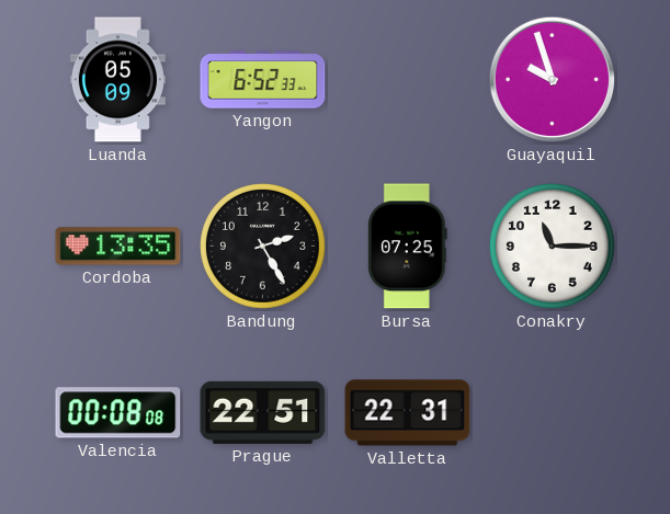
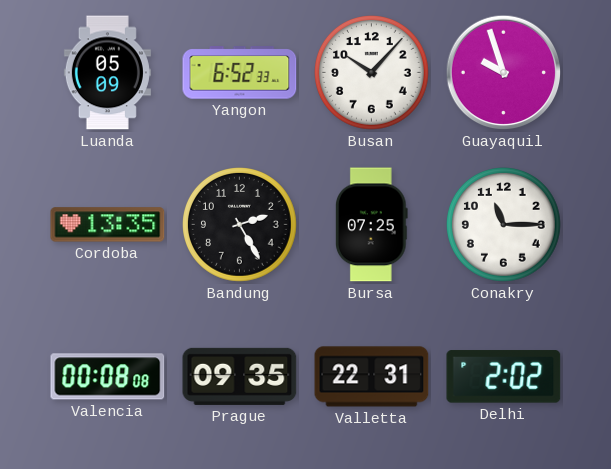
Busan: none -> 10:07
Prague: 22:51 -> 09:35
Delhi: none -> 2:02
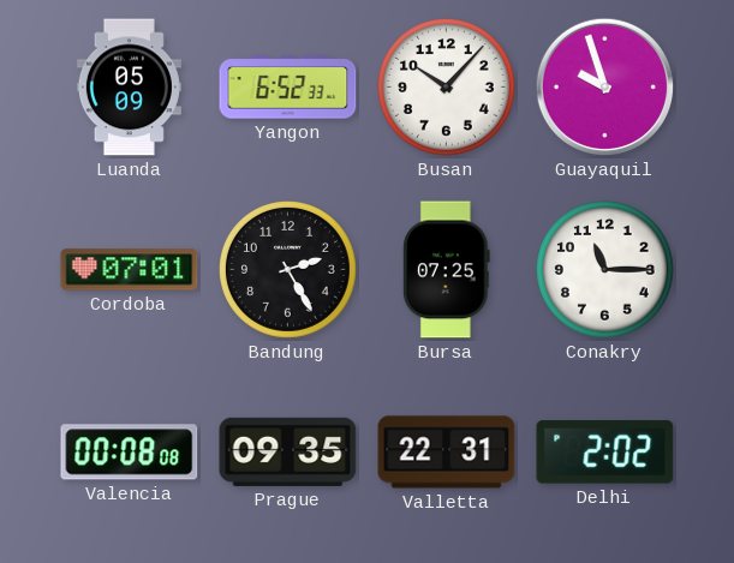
Cordoba: 13:35 -> 07:01
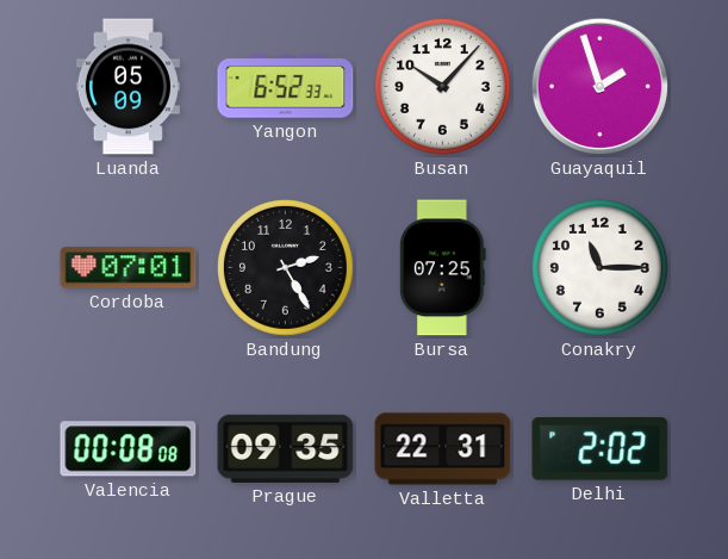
Guayaquil: 9:57 -> 1:57
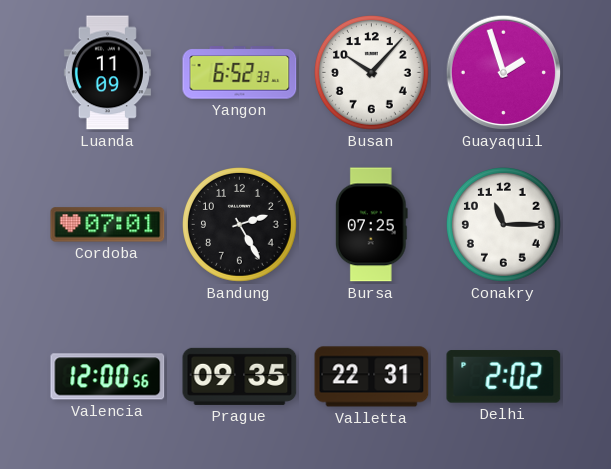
Luanda: 05:09 -> 11:09
Valencia: 00:08 -> 12:00
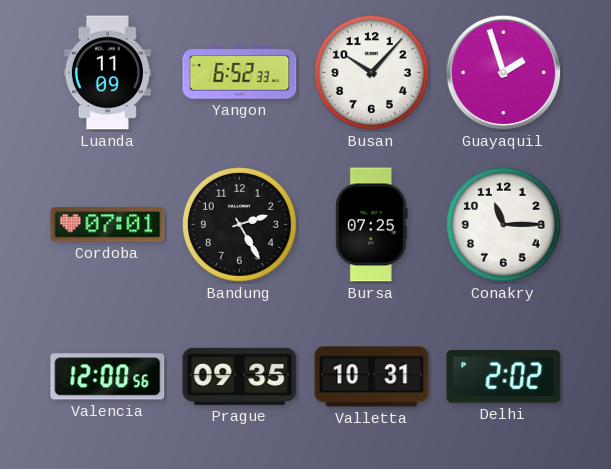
Valletta: 22:31 -> 10:31
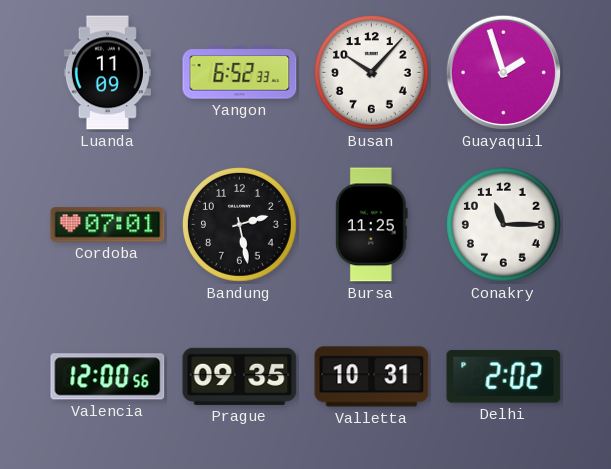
Bandung: 2:25 -> 2:28
Bursa: 07:25 -> 11:25
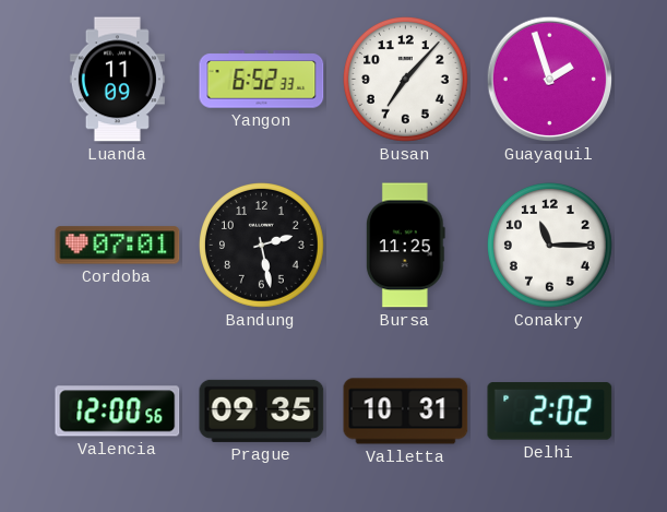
Busan: 10:07 -> 7:07
